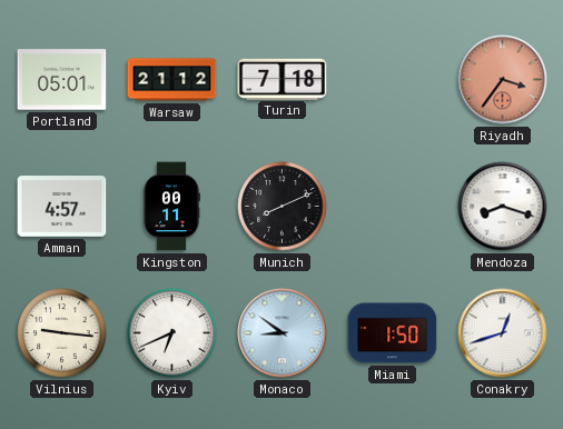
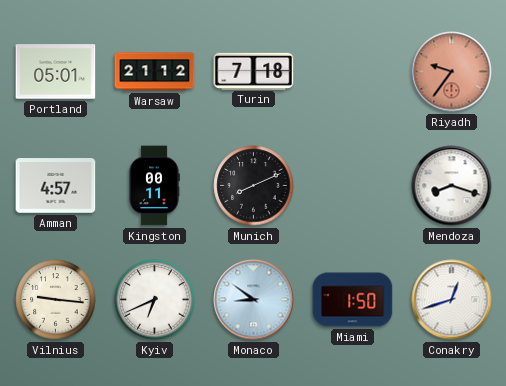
Riyadh: 3:36 -> 9:36
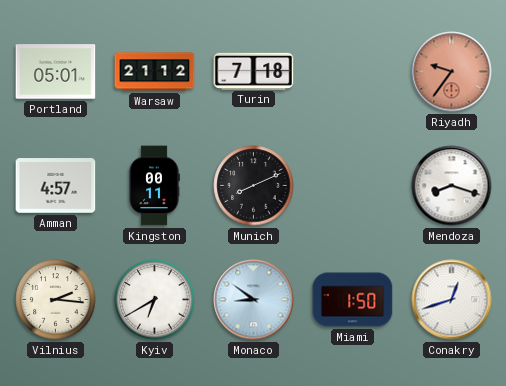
Vilnius: 9:16 -> 2:16
Kyiv: 6:41 -> 6:40
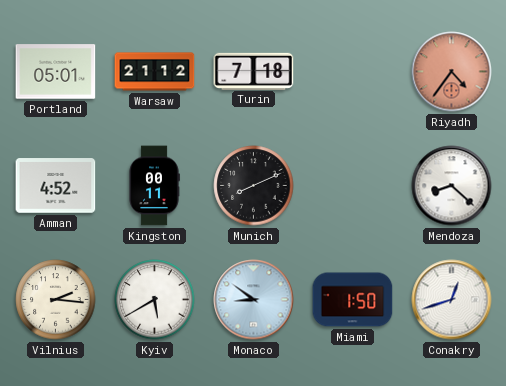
Riyadh: 9:36 -> 4:36
Amman: 4:57 -> 4:52
Mendoza: 8:18 -> 8:22
Kyiv: 6:40 -> 5:40
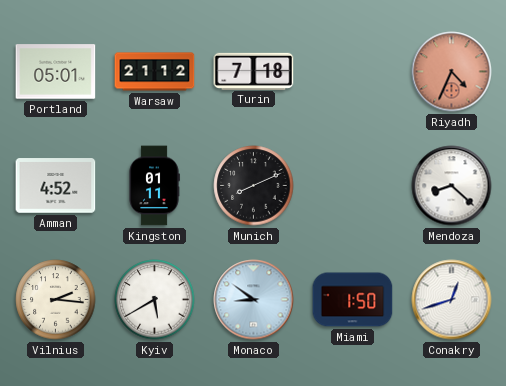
Riyadh: 4:36 -> 4:34
Kingston: 00:11 -> 01:11
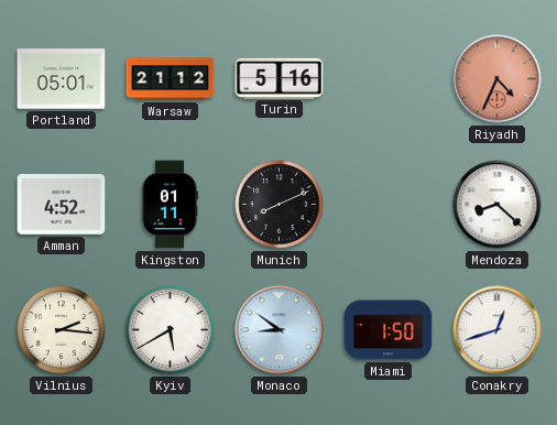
Turin: 7:18 -> 5:16
